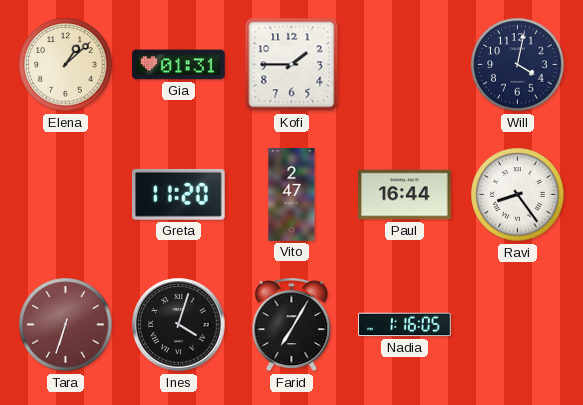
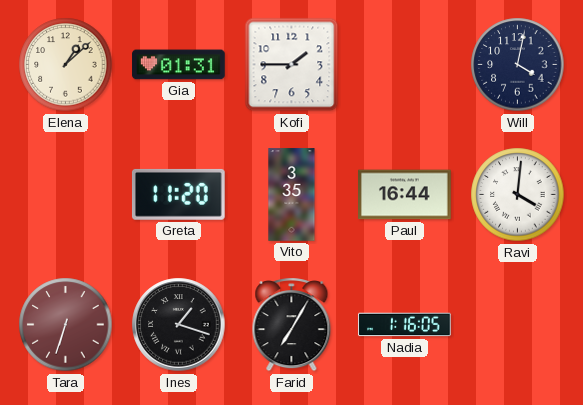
Vito: 2:47 -> 3:35
Ravi: 8:24 -> 4:01
Ines: 4:03 -> 1:18
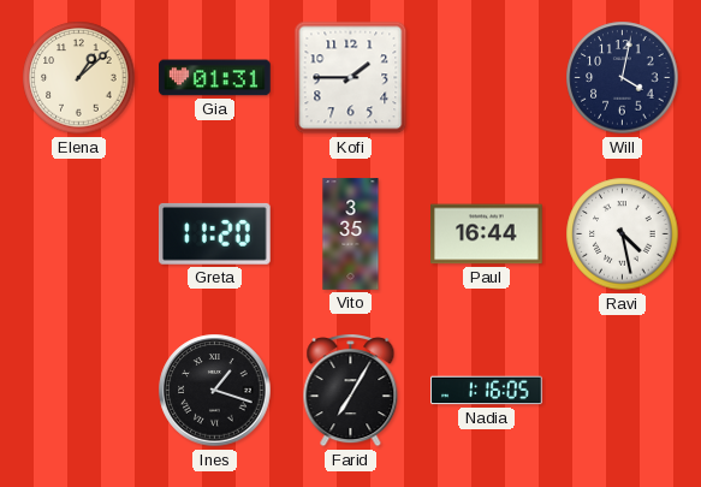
Ravi: 4:01 -> 4:28
Tara: 6:33 -> none
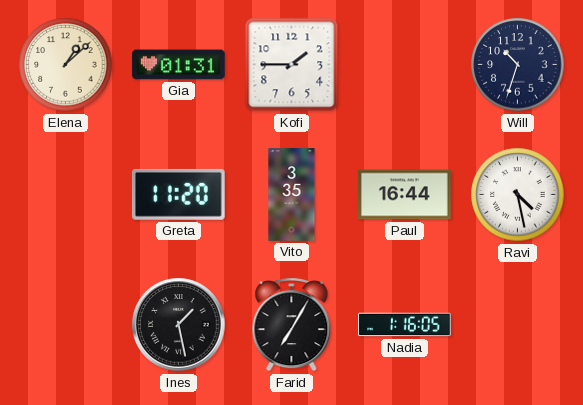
Will: 4:02 -> 10:33
Ines: 1:18 -> 1:28
